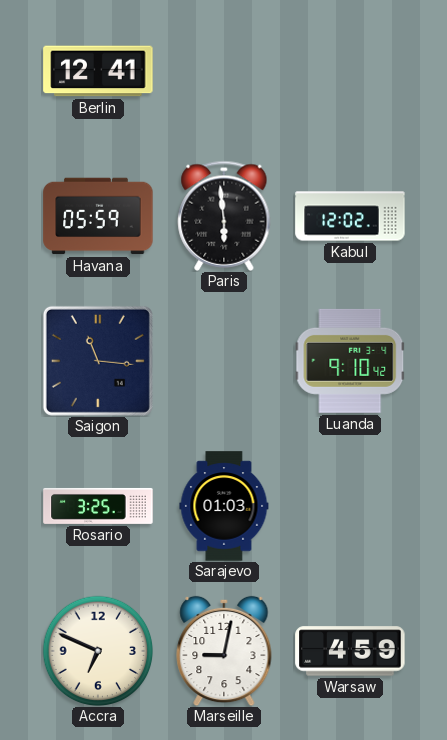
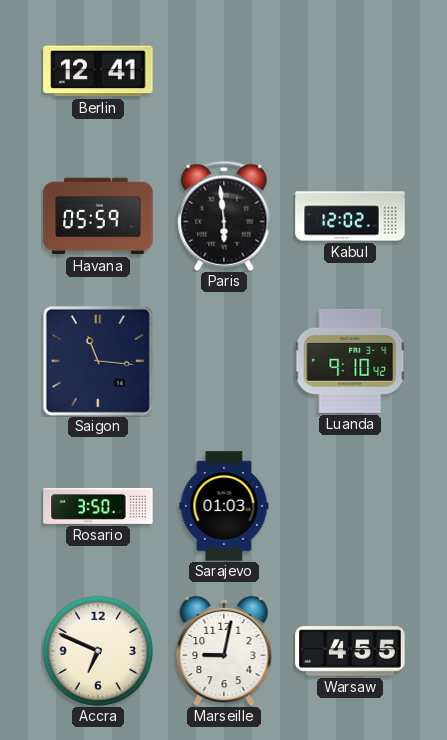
Rosario: 3:25 -> 3:50
Warsaw: 4:59 -> 4:55
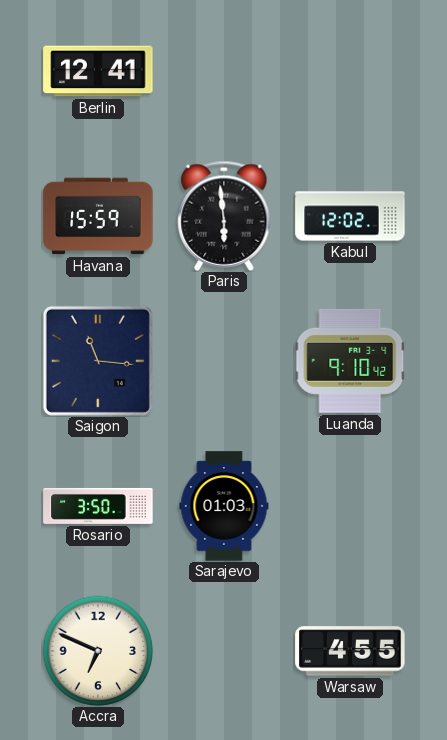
Havana: 05:59 -> 15:59
Marseille: 9:02 -> none
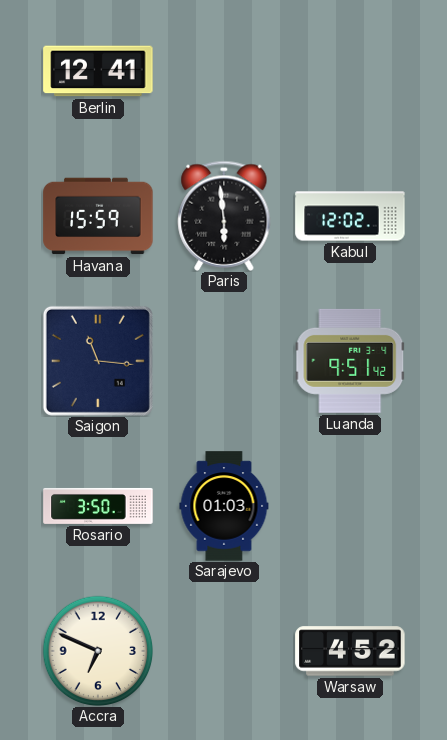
Luanda: 9:10 -> 9:51
Warsaw: 4:55 -> 4:52
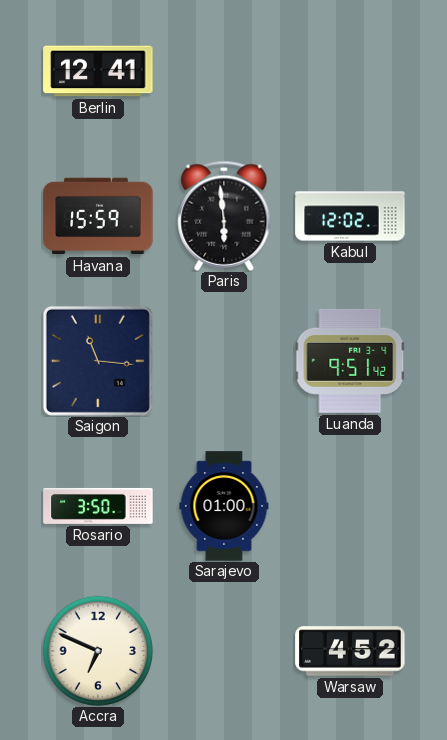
Sarajevo: 01:03 -> 01:00
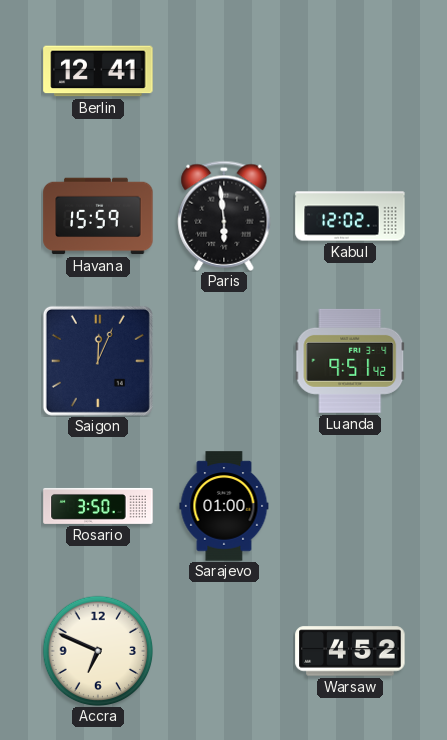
Saigon: 11:16 -> 12:04
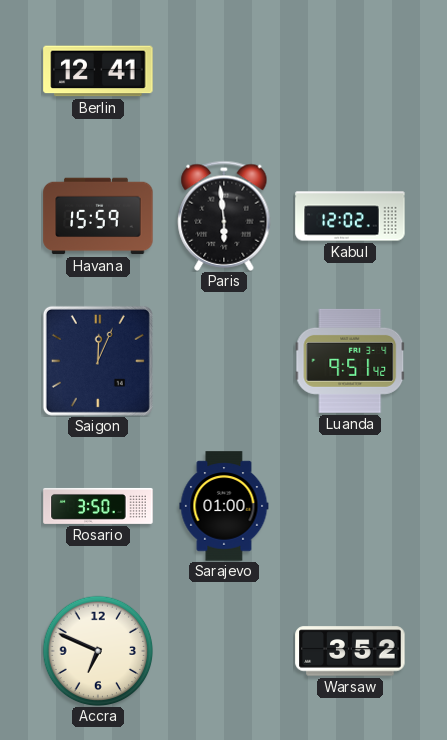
Warsaw: 4:52 -> 3:52
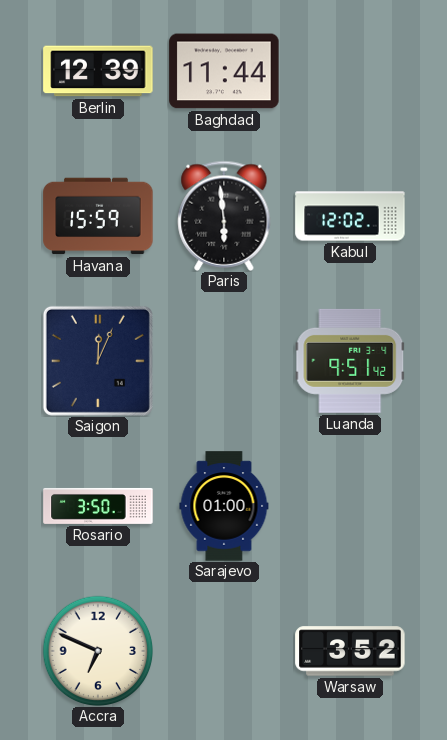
Berlin: 12:41 -> 12:39
Baghdad: none -> 11:44
